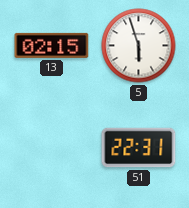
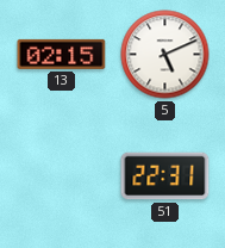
5: 5:57 -> 5:11
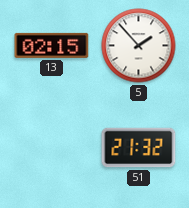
5: 5:11 -> 1:53
51: 22:31 -> 21:32
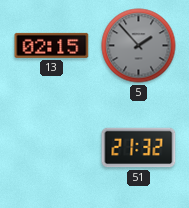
5 dial: white -> grey
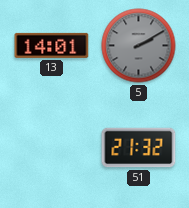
13: 02:15 -> 14:01
5: 1:53 -> 2:10
